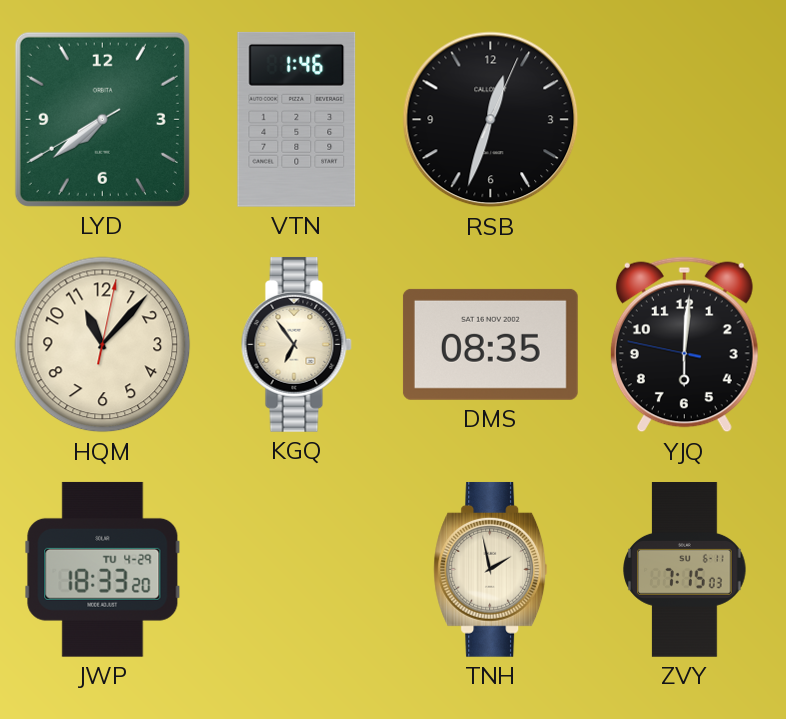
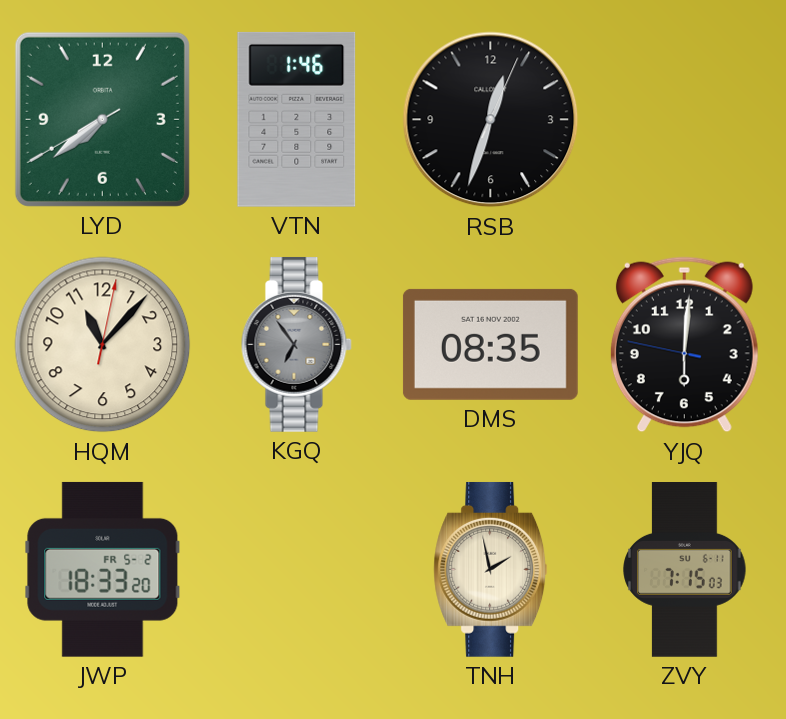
KGQ dial: cream -> grey
JWP date: TU 4-29 -> FR 5-2
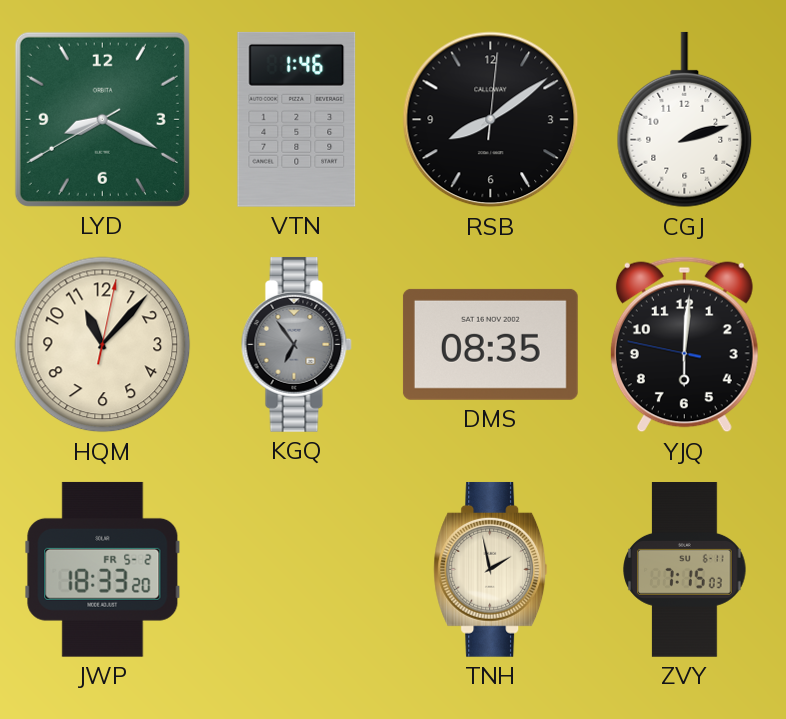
LYD: 7:38 -> 8:19
RSB: 12:33 -> 8:09
CGJ: none -> 2:12
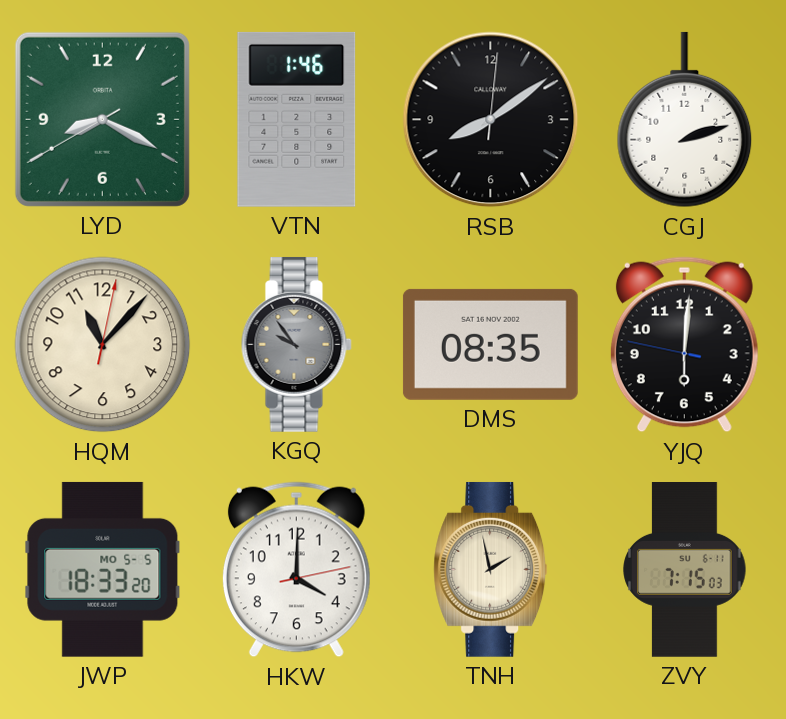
KGQ: 6:54 -> 9:54
JWP date: FR 5-2 -> MO 5-5
HKW: none -> 4:00
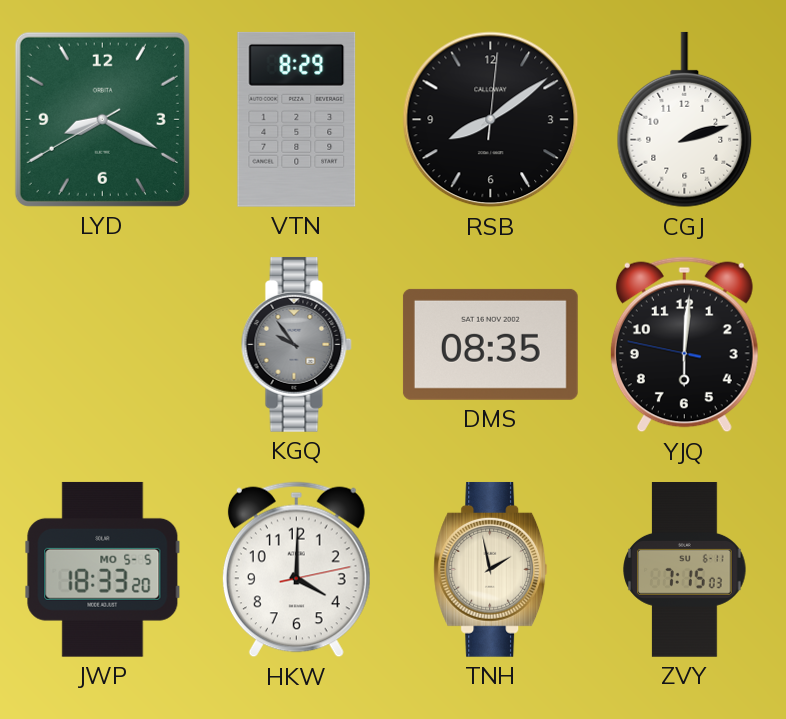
VTN: 1:46 -> 8:29
HQM: 11:07 -> none
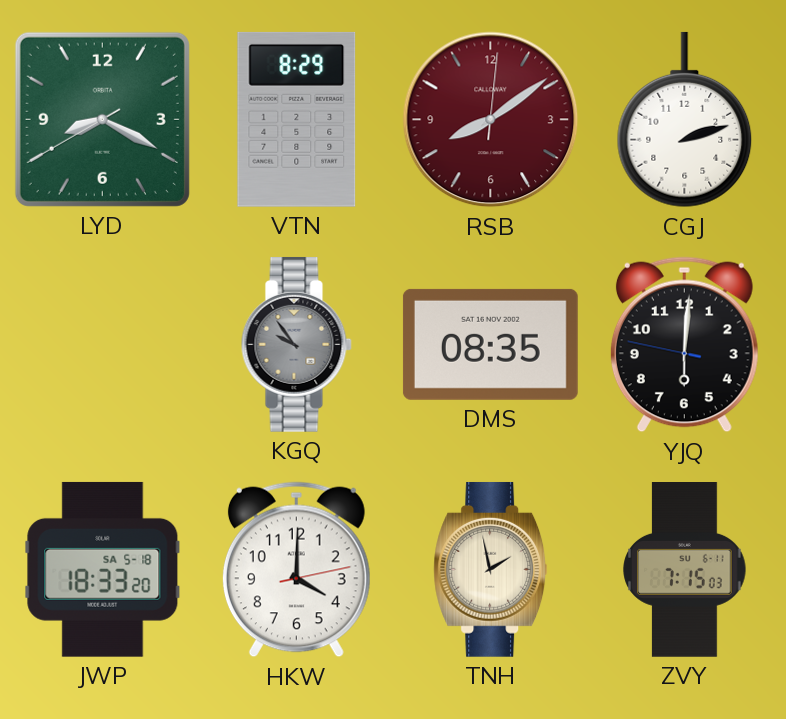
RSB dial: black -> burgundy
JWP date: MO 5-5 -> SA 5-18
